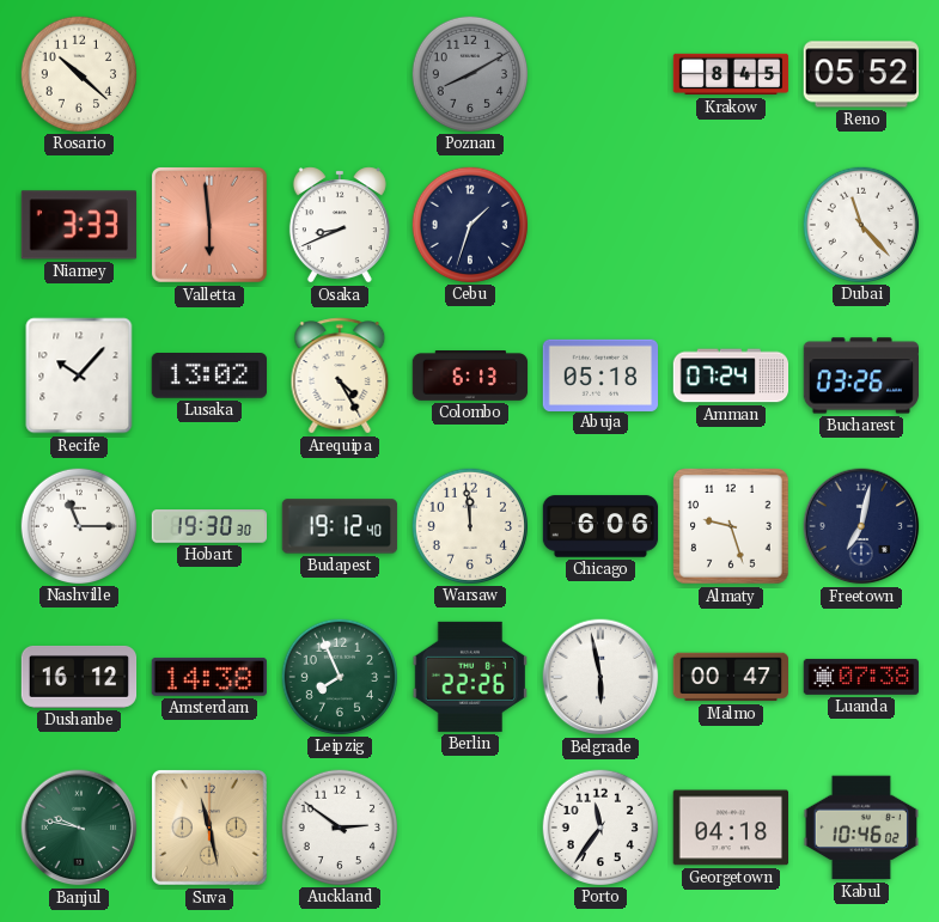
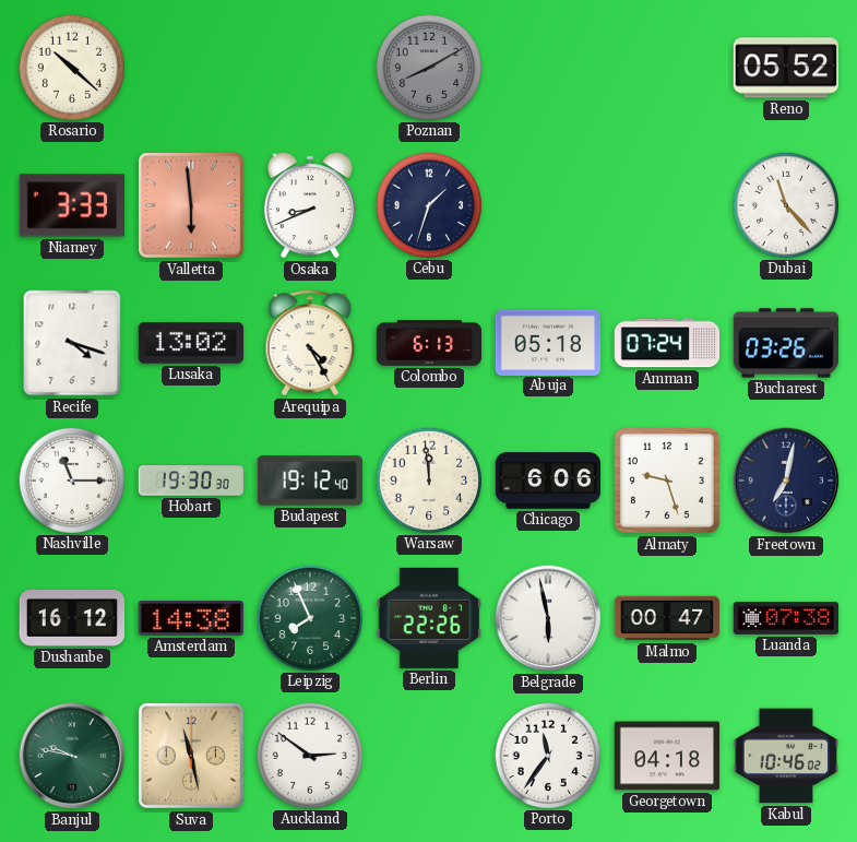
Krakow: 8:45 -> none
Recife: 10:07 -> 4:18
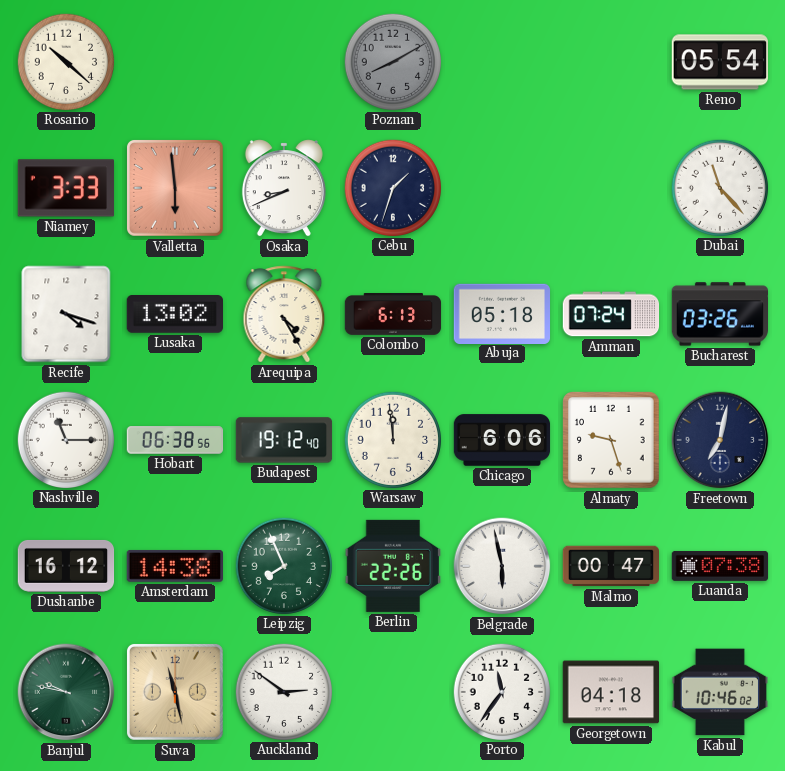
Reno: 05:52 -> 05:54
Hobart: 19:30 -> 06:38
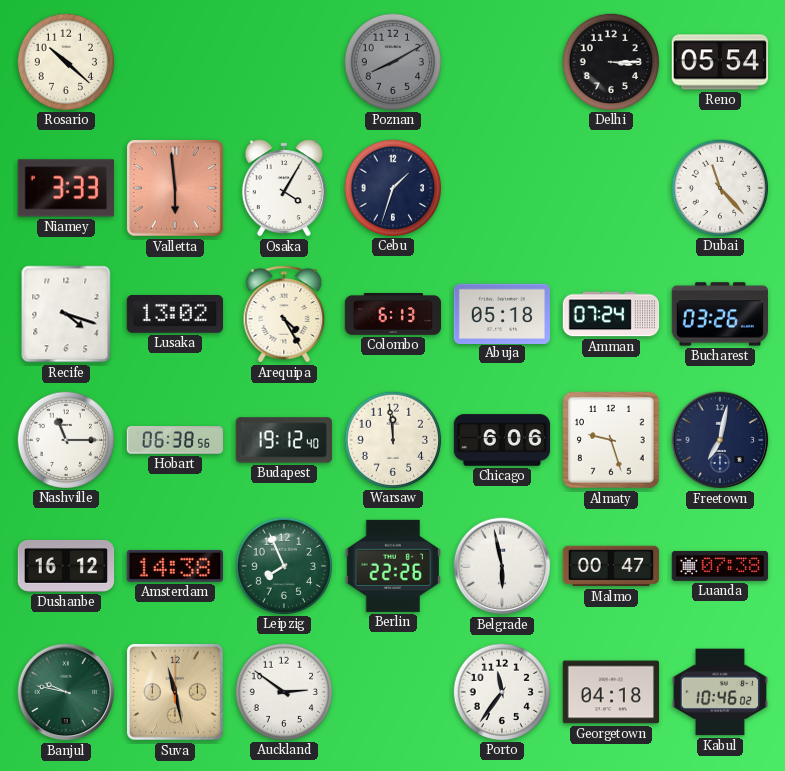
Delhi: none -> 3:15
Osaka: 8:41 -> 4:05
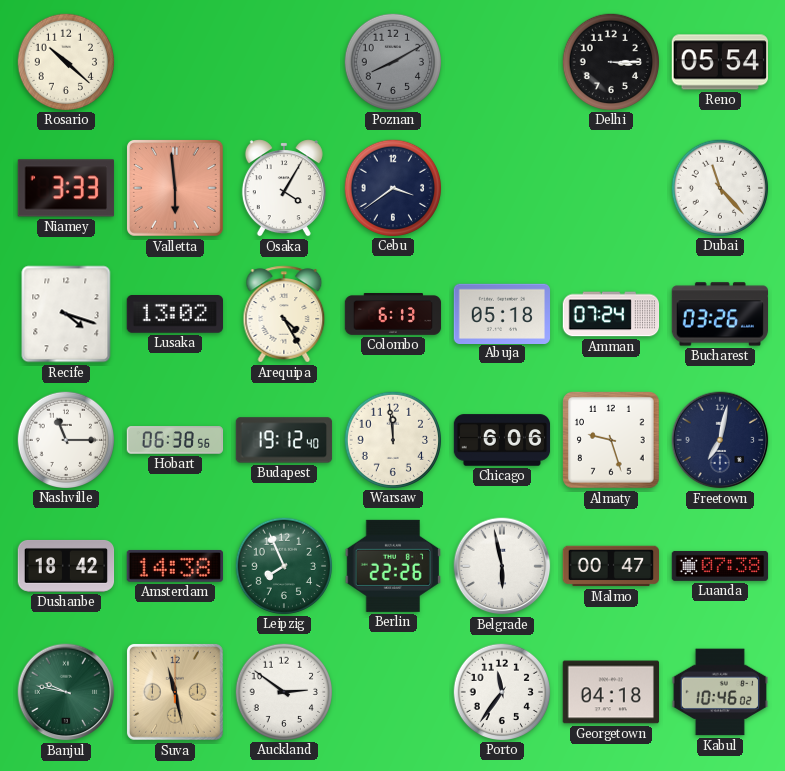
Cebu: 1:33 -> 3:39
Dushanbe: 16:12 -> 18:42
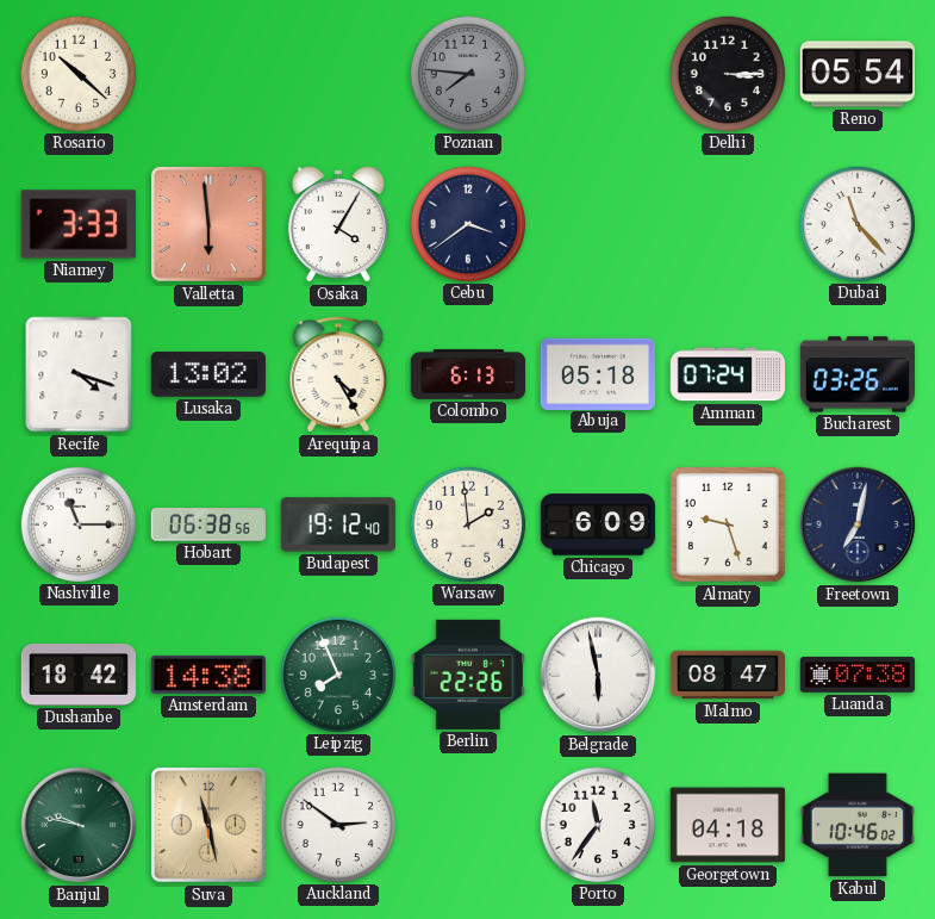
Poznan: 8:10 -> 7:46
Warsaw: 11:59 -> 1:59
Chicago: 6:06 -> 6:09
Malmo: 00:47 -> 08:47
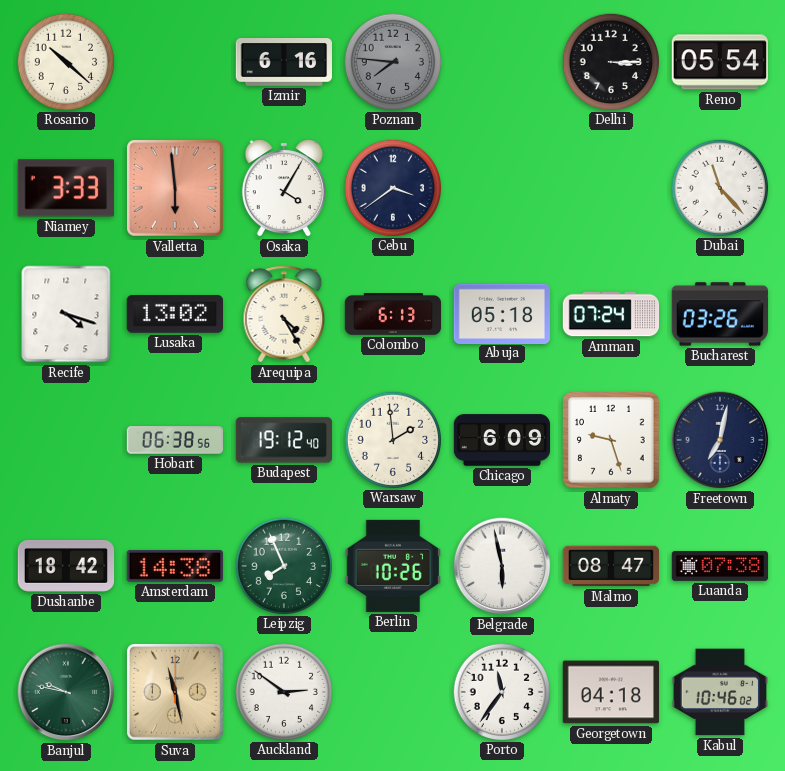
Izmir: none -> 6:16
Nashville: 11:15 -> none
Berlin: 22:26 -> 10:26
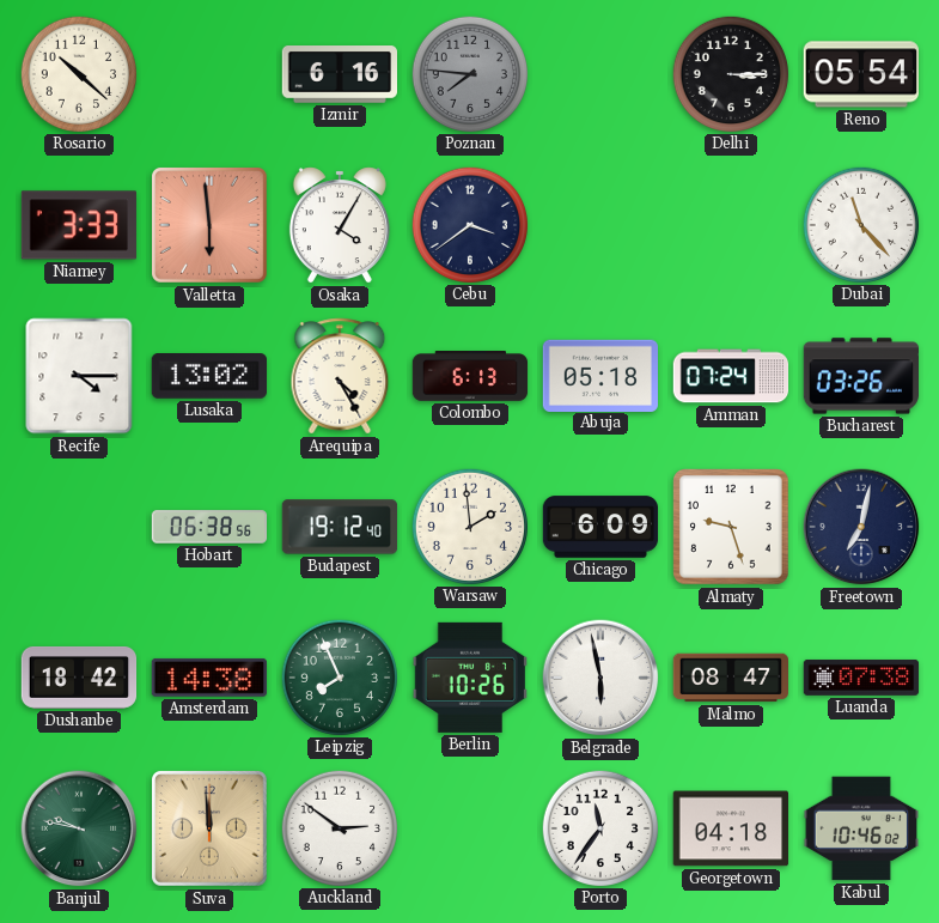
Recife: 4:18 -> 4:15
Suva: 11:28 -> 11:59
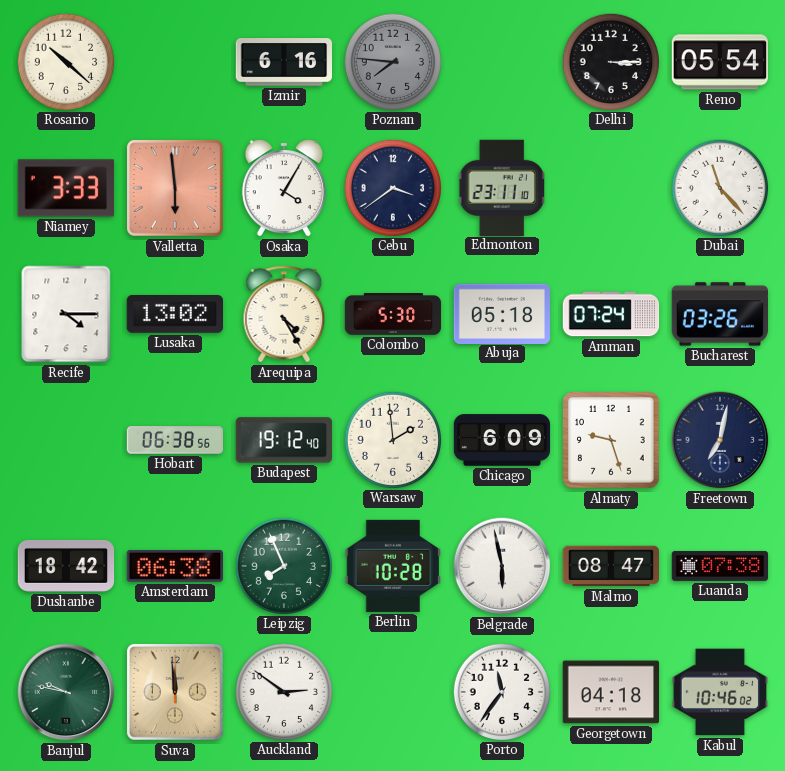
Edmonton: none -> 23:11
Colombo: 6:13 -> 5:30
Amsterdam: 14:38 -> 06:38
Berlin: 10:26 -> 10:28
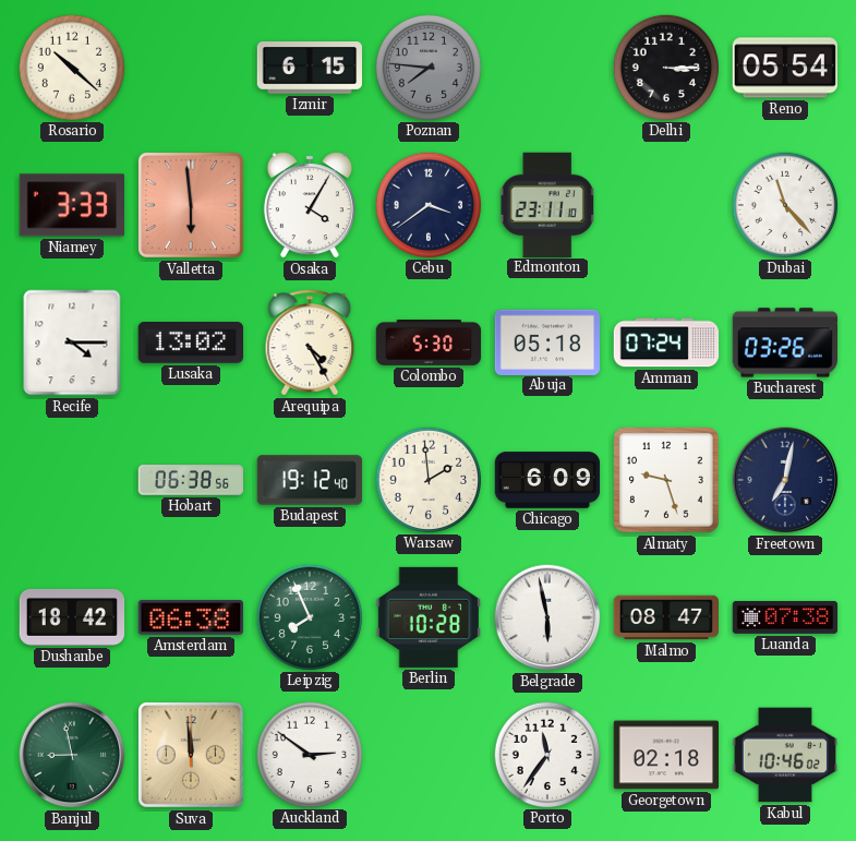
Izmir: 6:16 -> 6:15
Banjul: 9:47 -> 8:58
Georgetown: 04:18 -> 02:18
